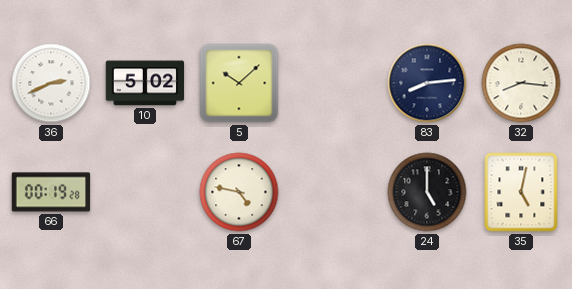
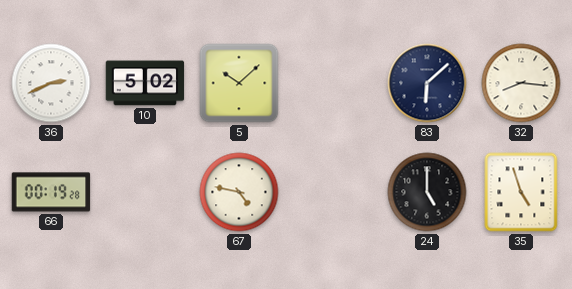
83: 8:14 -> 6:08
35: 5:02 -> 4:57
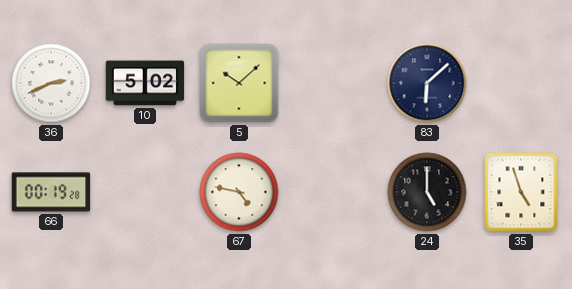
32: 8:16 -> none
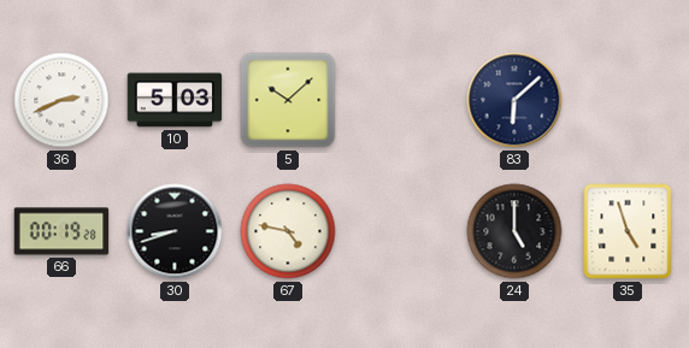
10: 5:02 -> 5:03
30: none -> 8:42
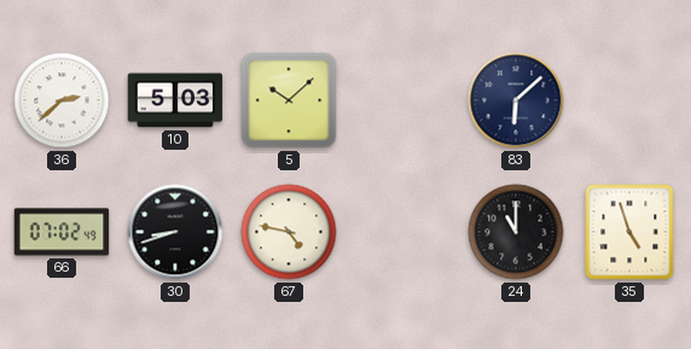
36: 2:41 -> 2:38
66: 00:19 -> 07:02
24: 5:00 -> 11:00
